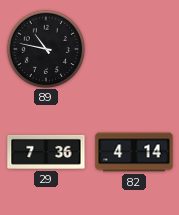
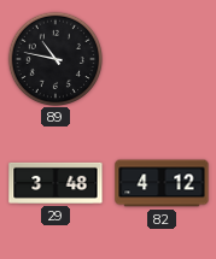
29: 7:36 -> 3:48
82: 4:14 -> 4:12
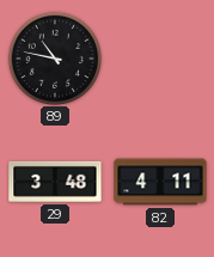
82: 4:12 -> 4:11
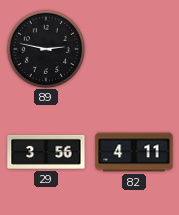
89: 10:47 -> 2:47
29: 3:48 -> 3:56
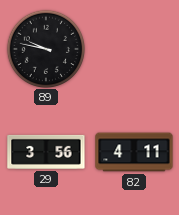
89: 2:47 -> 9:47
